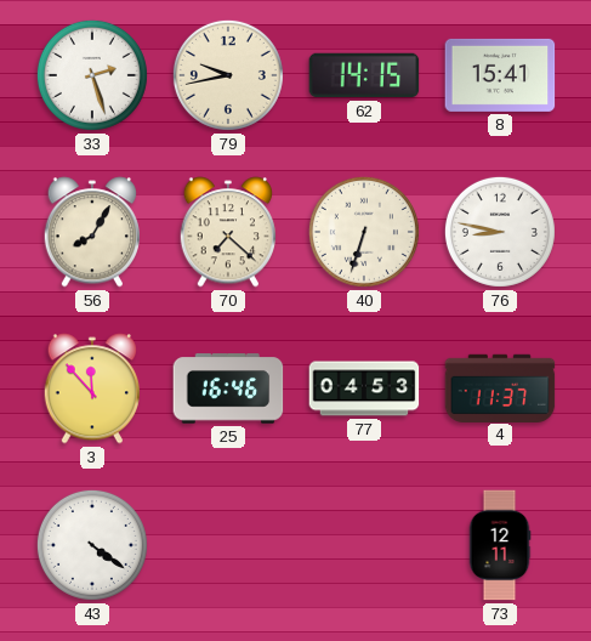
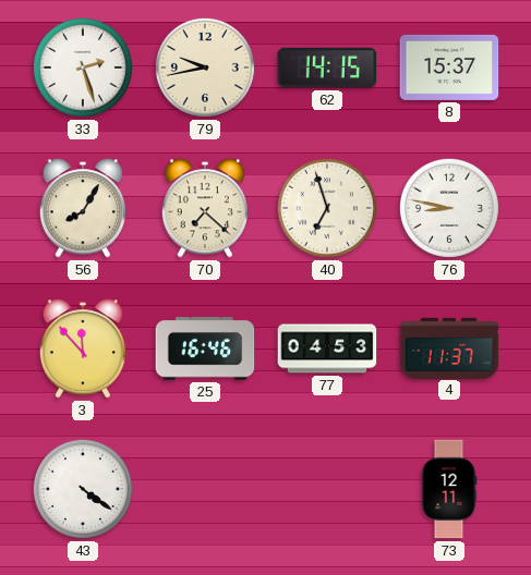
8: 15:41 -> 15:37
40: 6:33 -> 6:57
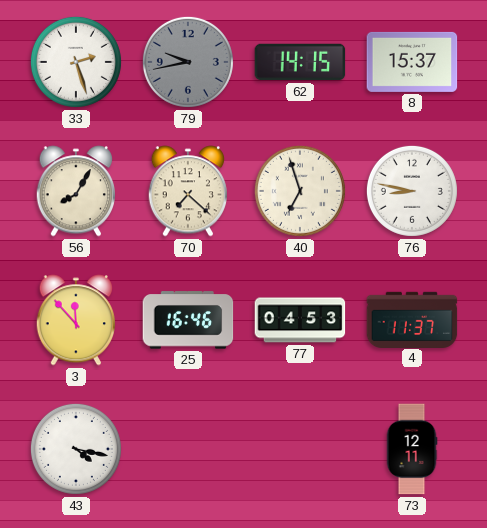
79 dial: cream -> grey
43: 4:21 -> 4:17
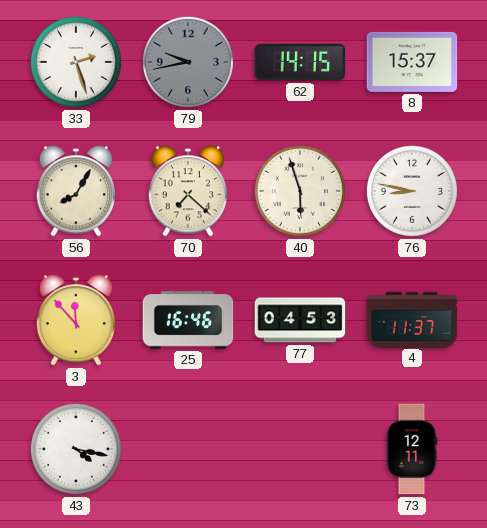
40: 6:57 -> 5:57
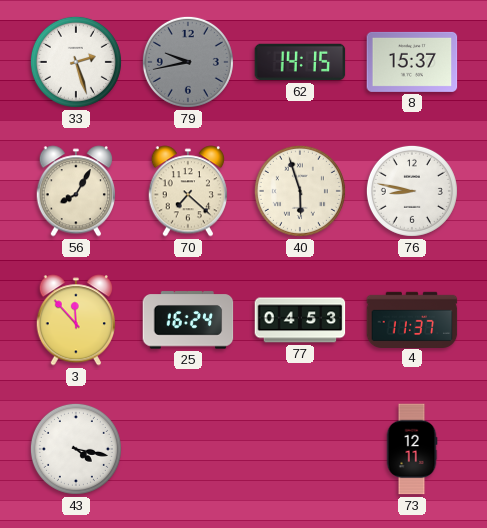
25: 16:46 -> 16:24
